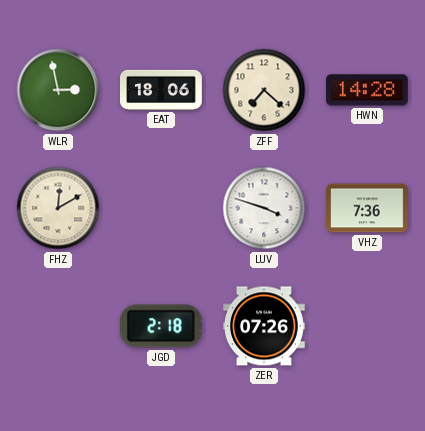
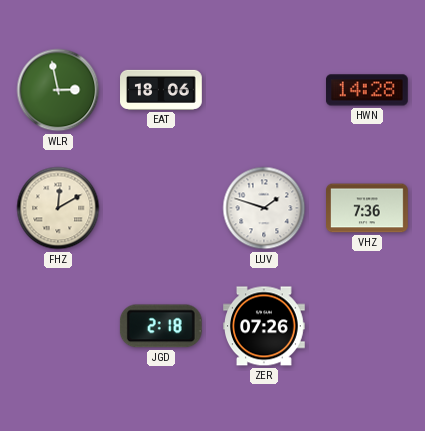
ZFF: 7:22 -> none
LUV: 3:48 -> 1:48
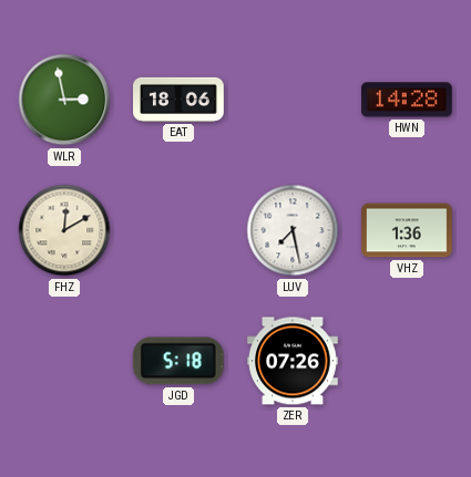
LUV: 1:48 -> 7:28
VHZ: 7:36 -> 1:36
JGD: 2:18 -> 5:18
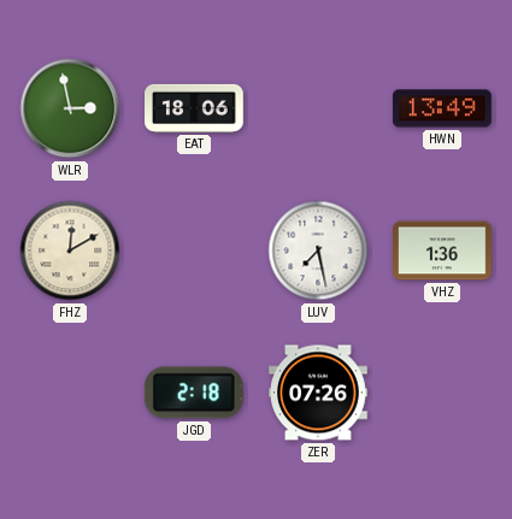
HWN: 14:28 -> 13:49
JGD: 5:18 -> 2:18
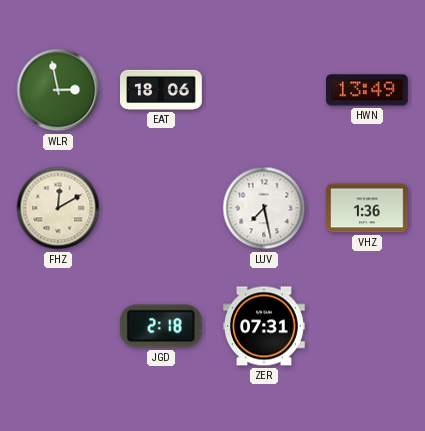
ZER: 07:26 -> 07:31
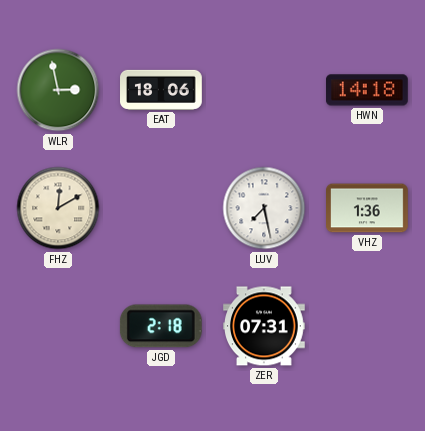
HWN: 13:49 -> 14:18
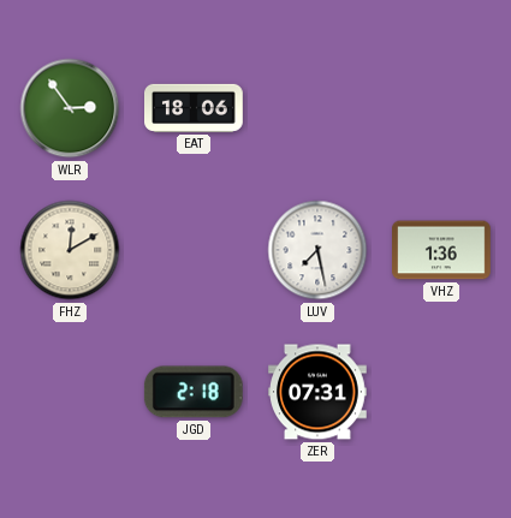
WLR: 2:58 -> 2:54
HWN: 14:18 -> none
